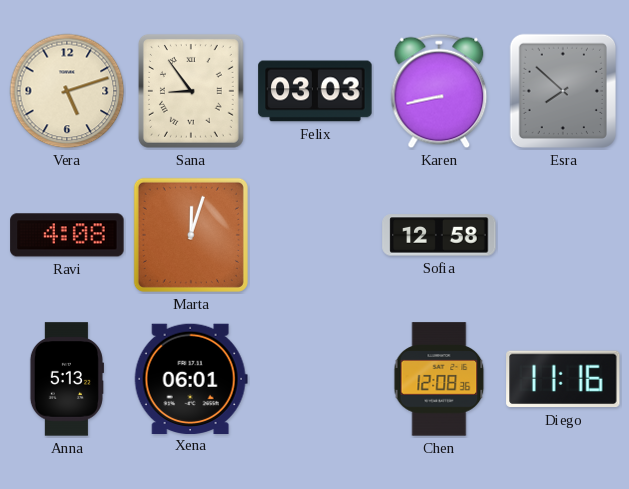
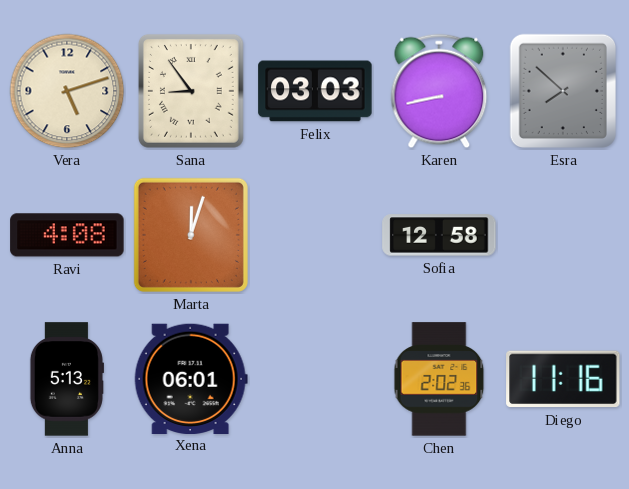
Chen: 12:08 -> 2:02
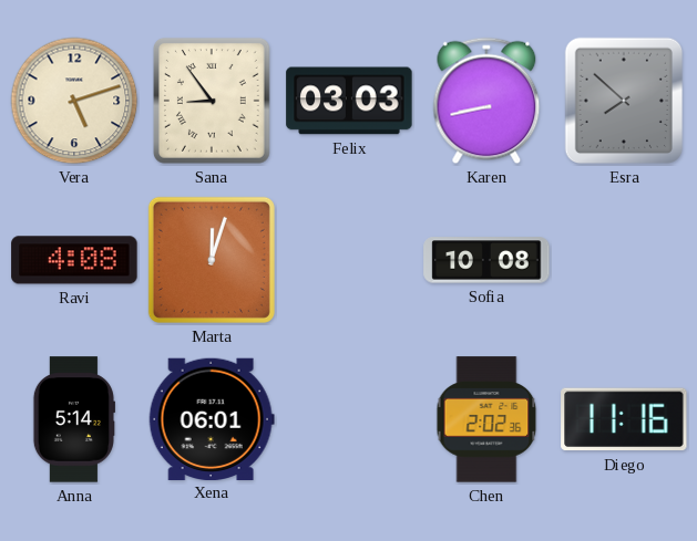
Sofia: 12:58 -> 10:08
Anna: 5:13 -> 5:14
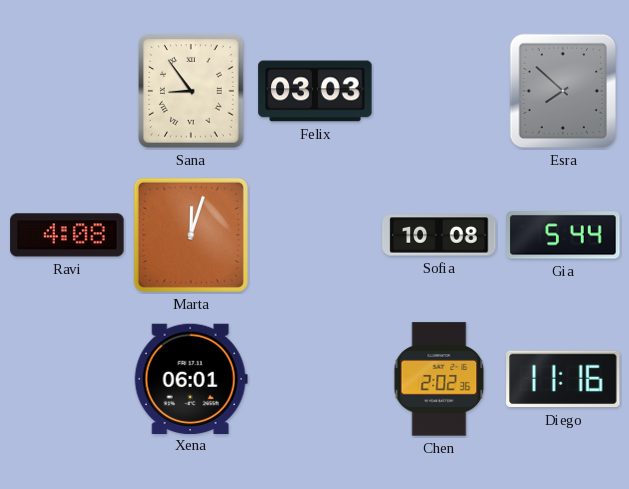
Vera: 5:12 -> none
Karen: 8:43 -> none
Gia: none -> 5:44
Anna: 5:14 -> none
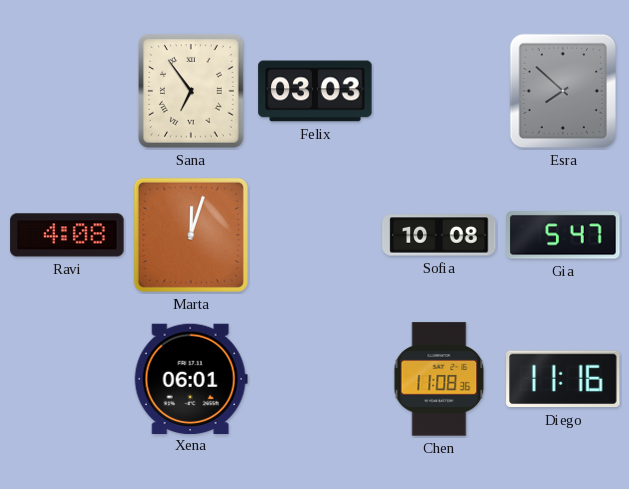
Sana: 8:54 -> 6:54
Gia: 5:44 -> 5:47
Chen: 2:02 -> 11:08
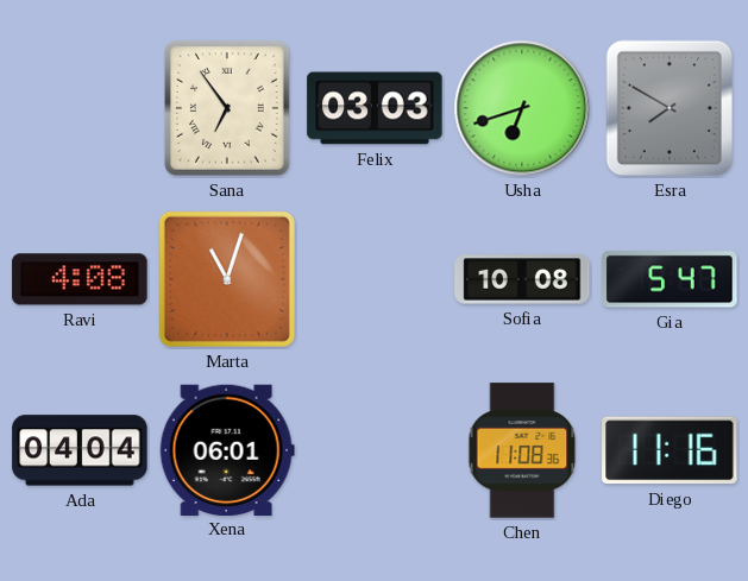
Usha: none -> 6:42
Esra: 7:52 -> 7:50
Marta: 12:03 -> 11:03
Ada: none -> 04:04
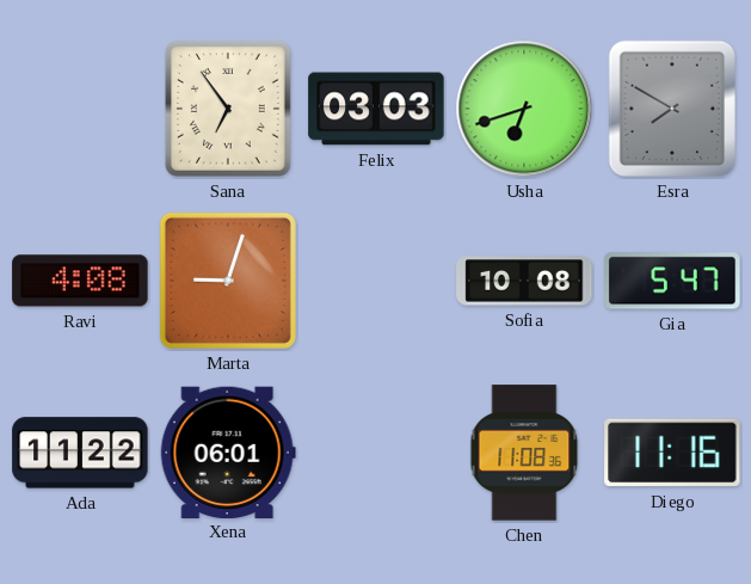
Marta: 11:03 -> 9:03
Ada: 04:04 -> 11:22
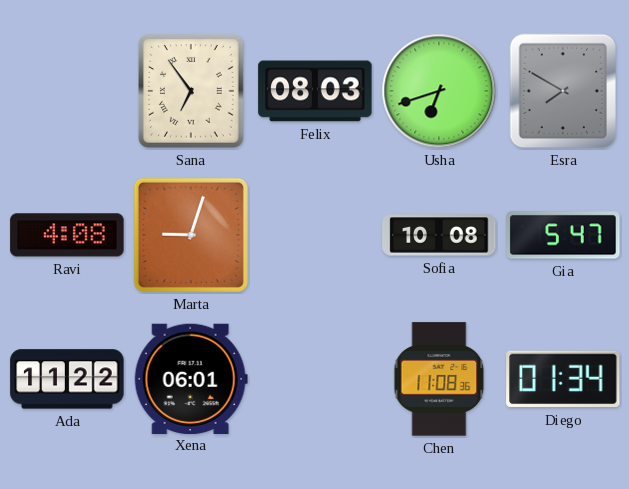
Felix: 03:03 -> 08:03
Diego: 11:16 -> 01:34
